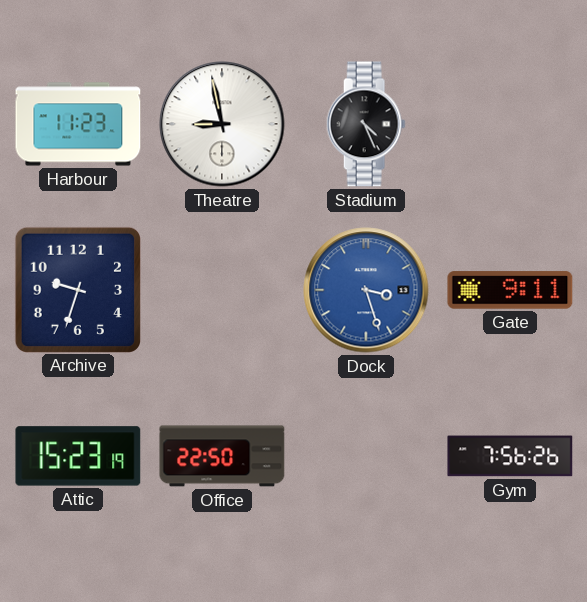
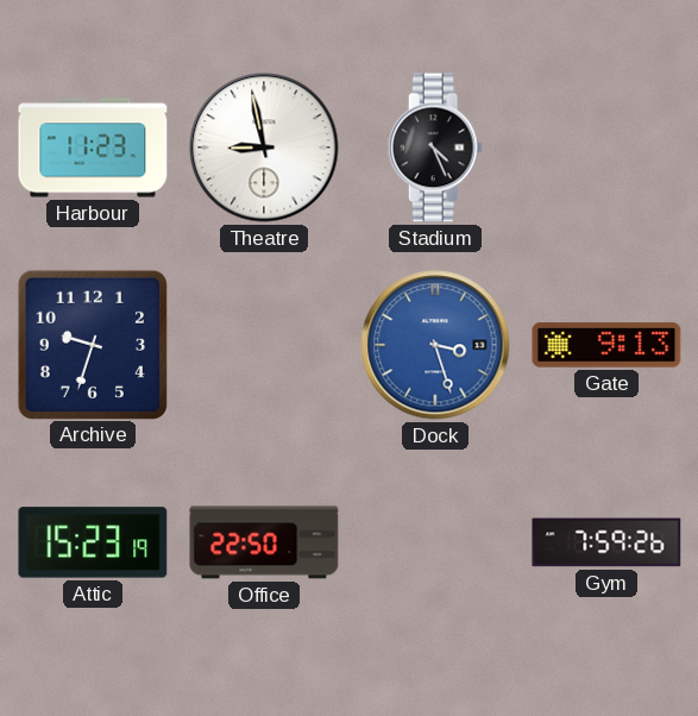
Gate: 9:11 -> 9:13
Gym: 7:56 -> 7:59
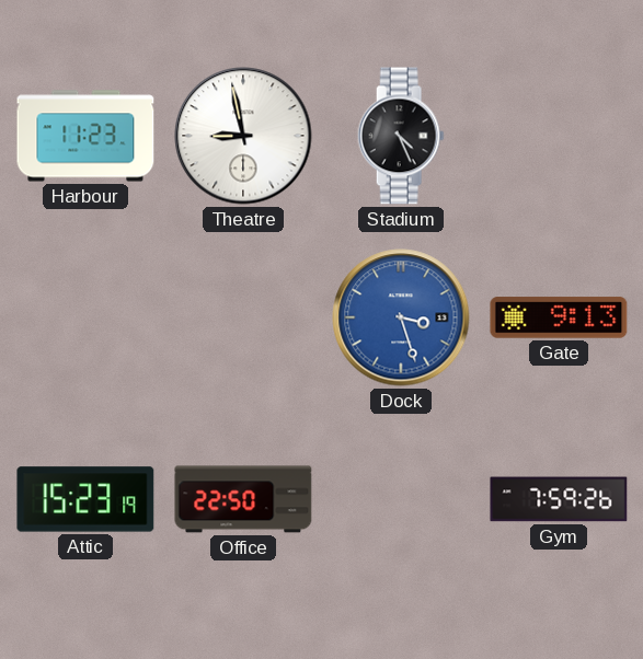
Archive: 9:33 -> none
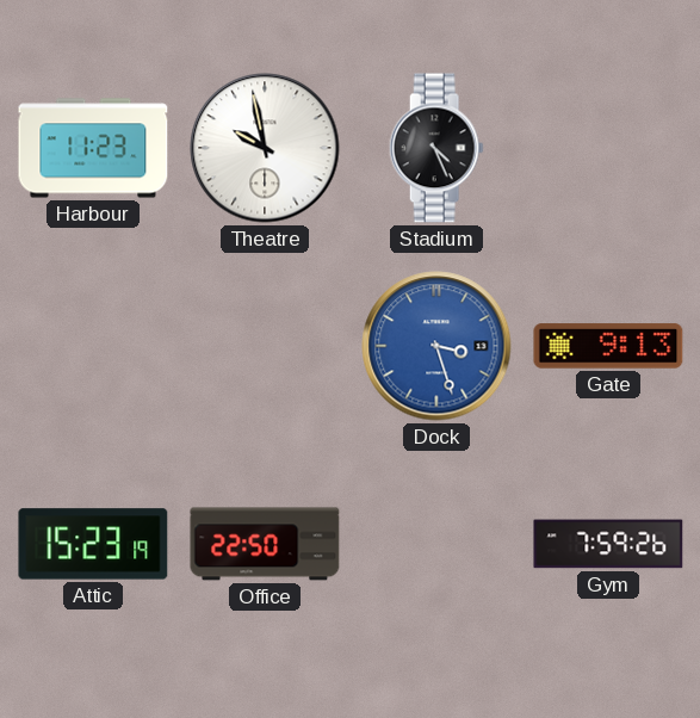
Theatre: 8:58 -> 9:58
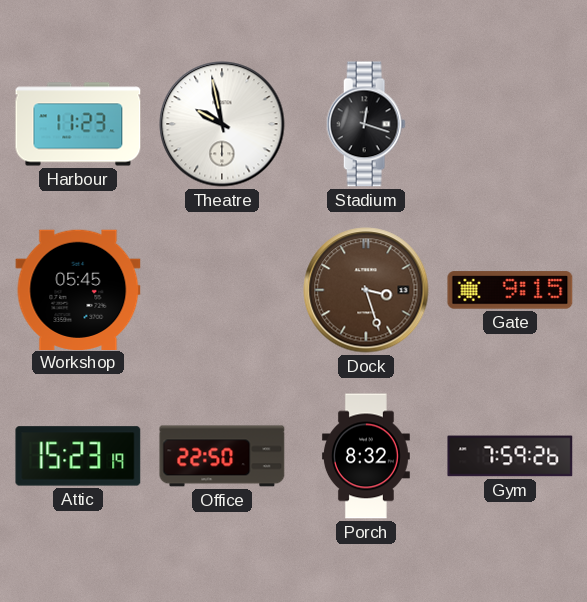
Stadium: 4:26 -> 12:18
Workshop: none -> 05:45
Dock dial: blue -> brown
Gate: 9:13 -> 9:15
Porch: none -> 8:32
